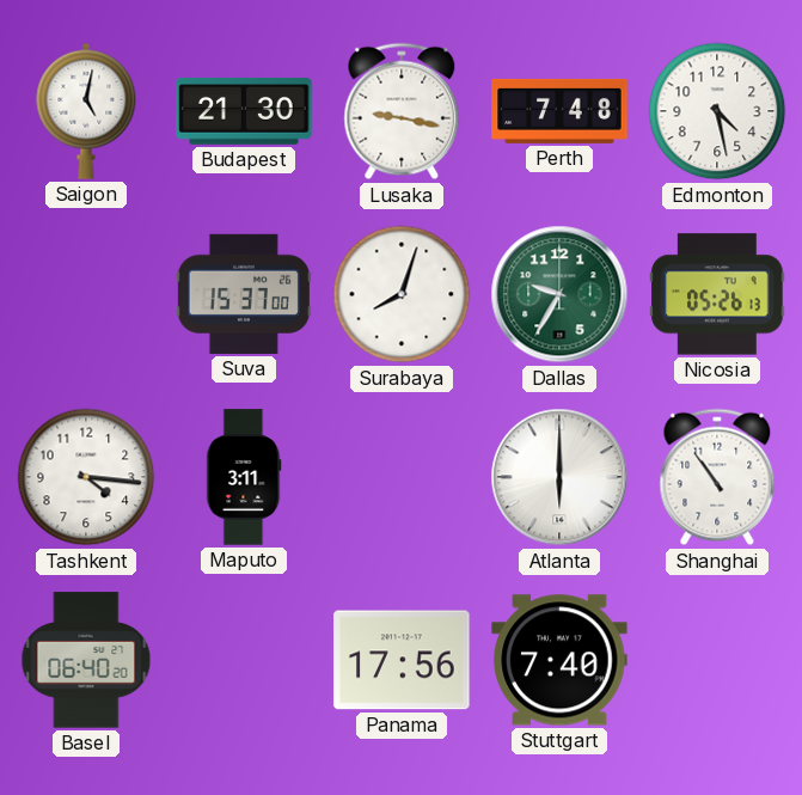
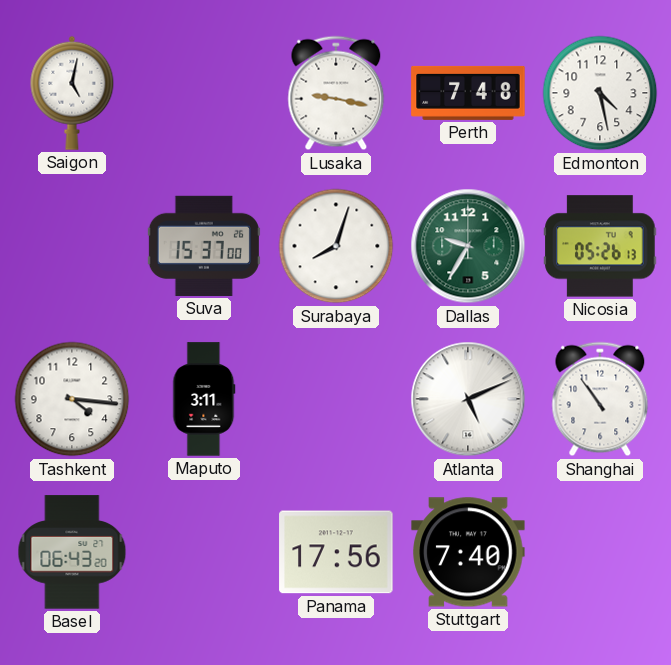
Budapest: 21:30 -> none
Atlanta: 6:00 -> 5:11
Basel: 06:40 -> 06:43
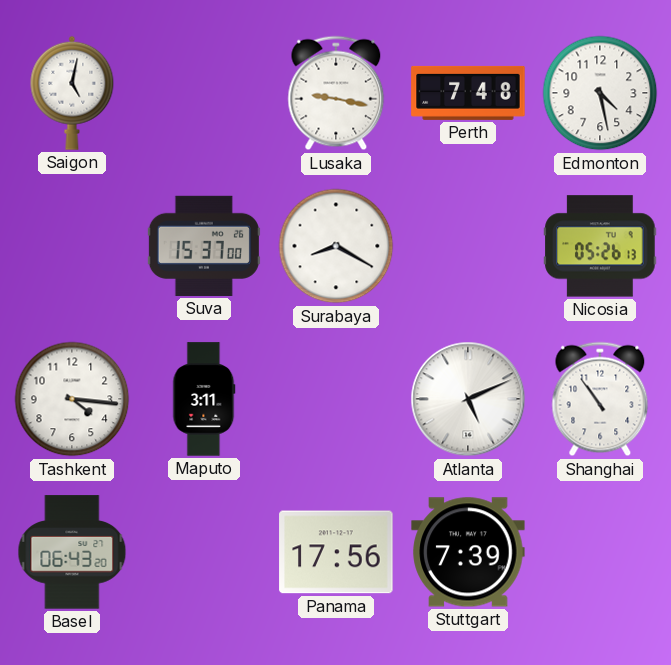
Surabaya: 8:03 -> 8:20
Dallas: 9:35 -> none
Stuttgart: 7:40 -> 7:39
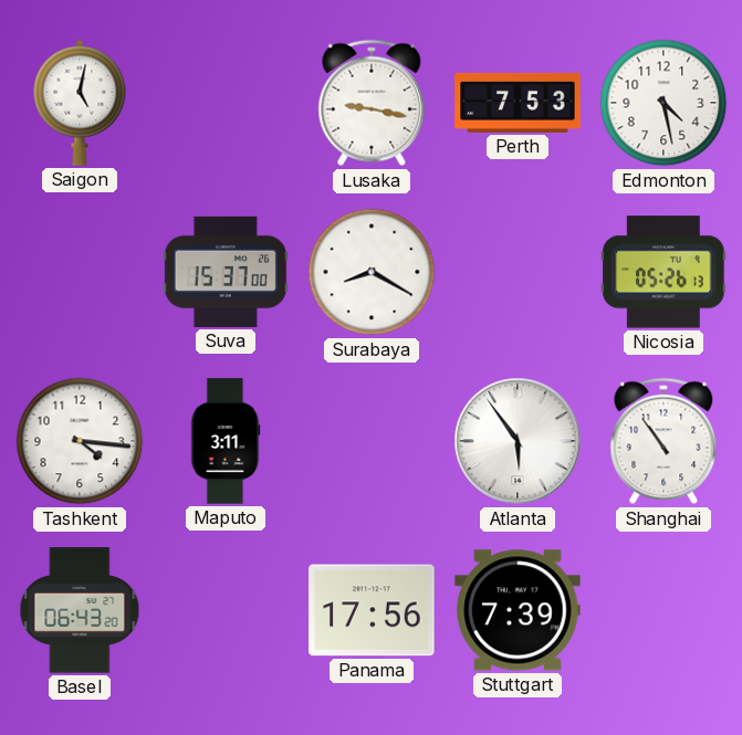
Perth: 7:48 -> 7:53
Atlanta: 5:11 -> 5:54
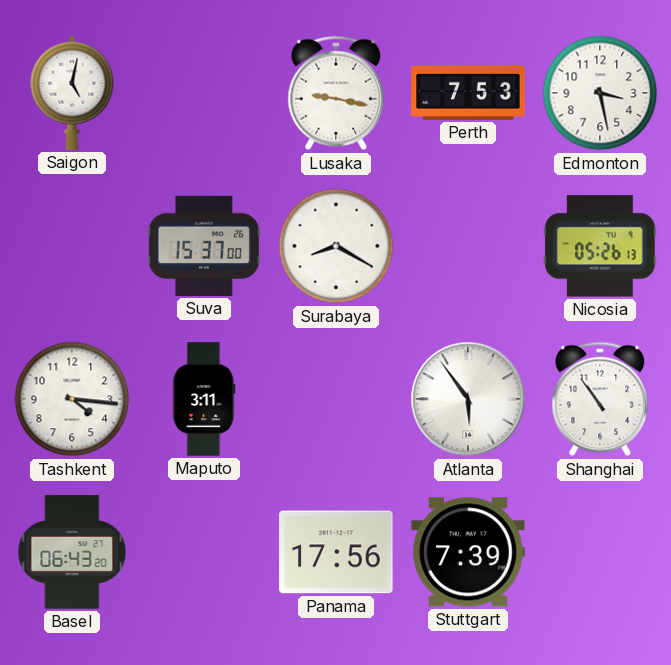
Edmonton: 4:28 -> 3:28
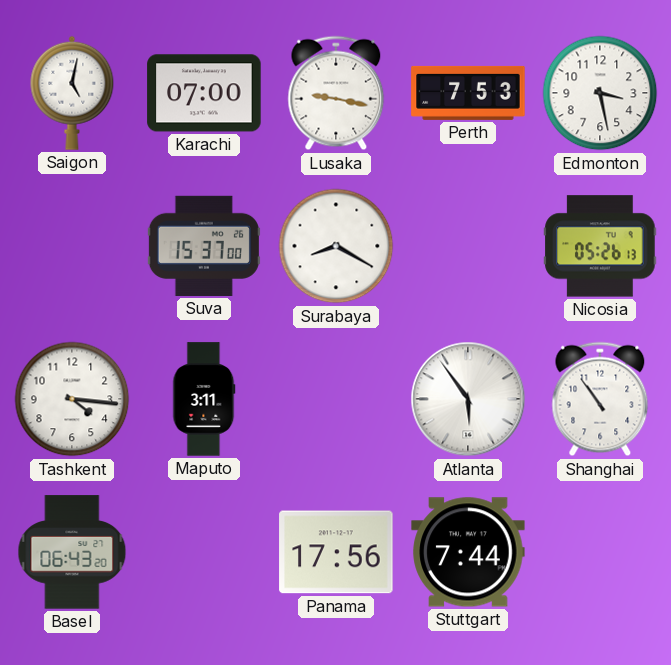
Karachi: none -> 07:00
Stuttgart: 7:39 -> 7:44
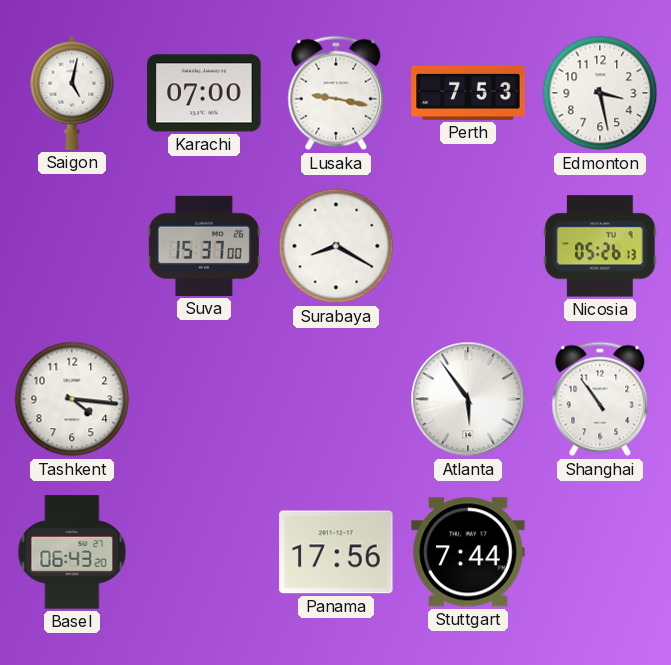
Maputo: 3:11 -> none
